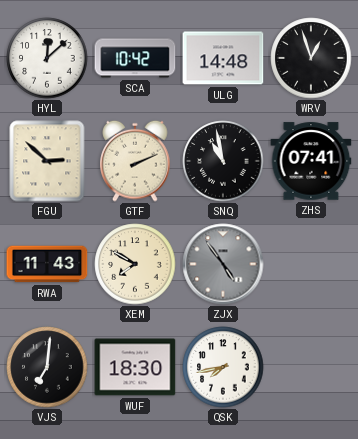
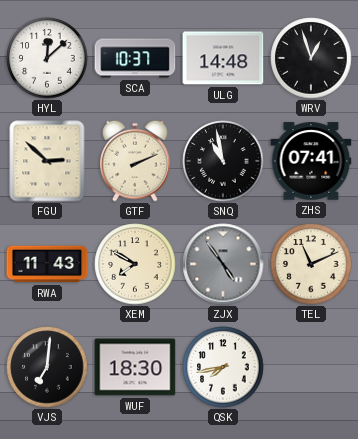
SCA: 10:42 -> 10:37
TEL: none -> 11:11
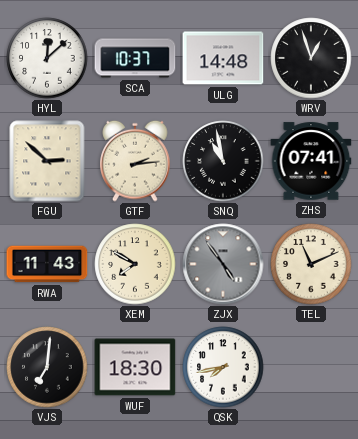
GTF: 2:11 -> 2:14
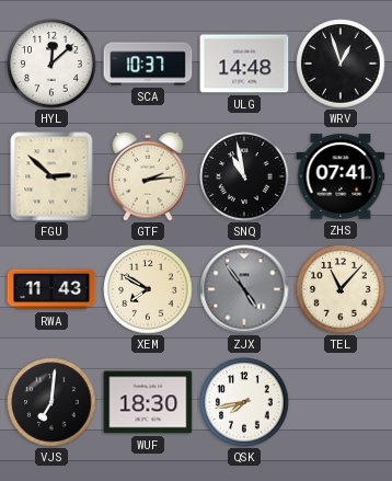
TEL: 11:11 -> 11:07
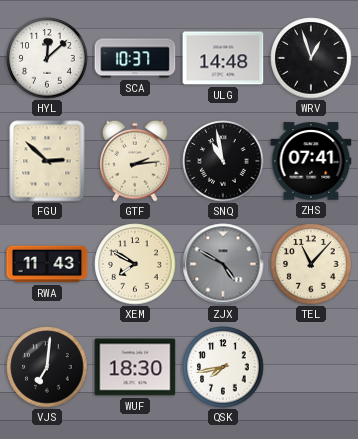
ZJX: 4:54 -> 4:50
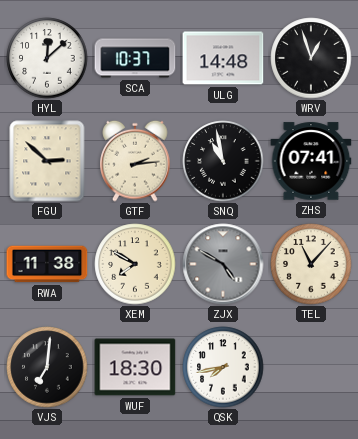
RWA: 11:43 -> 11:38
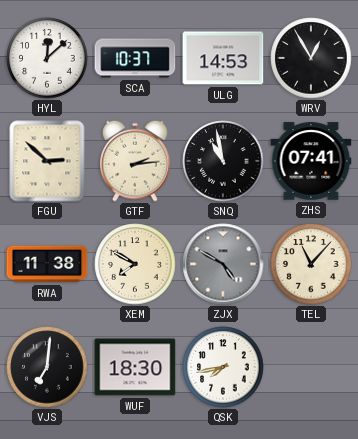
ULG: 14:48 -> 14:53
WRV: 12:57 -> 12:55
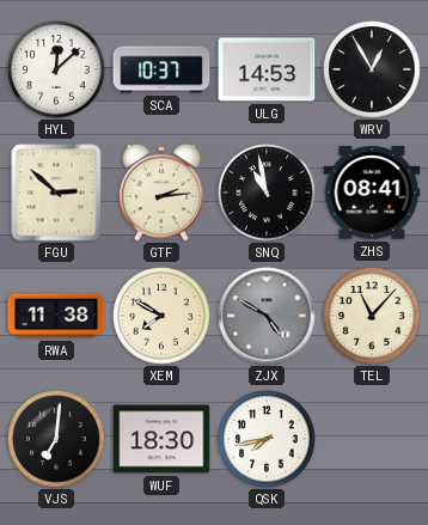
ZHS: 07:41 -> 08:41
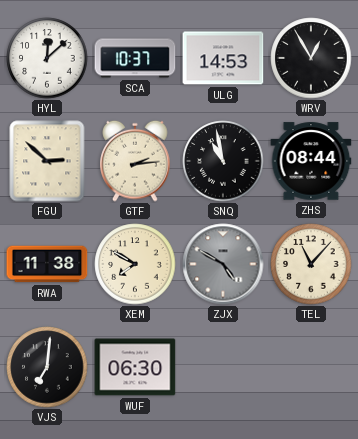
ZHS: 08:41 -> 08:44
WUF: 18:30 -> 06:30
QSK: 7:43 -> none
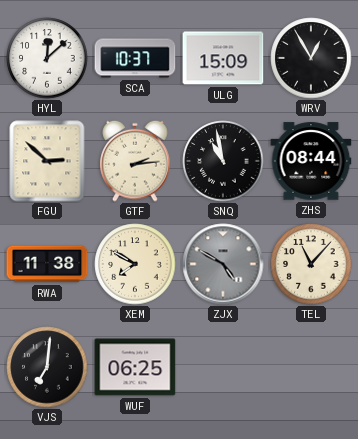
ULG: 14:53 -> 15:09
WUF: 06:30 -> 06:25
